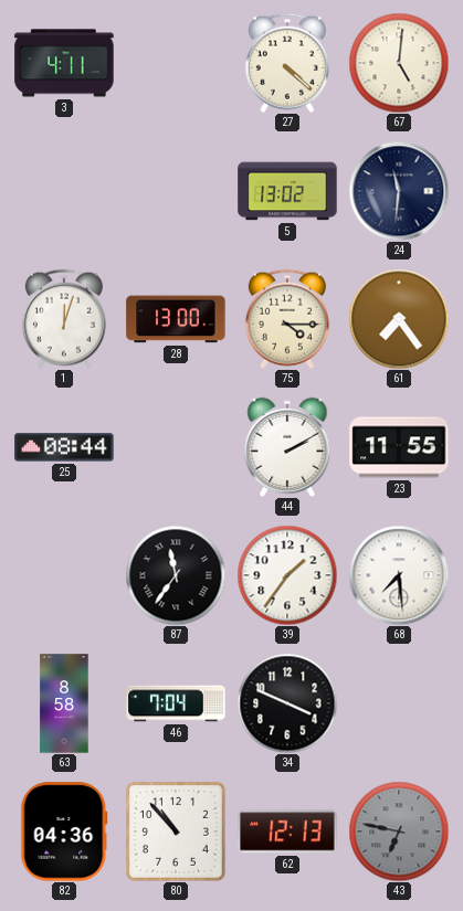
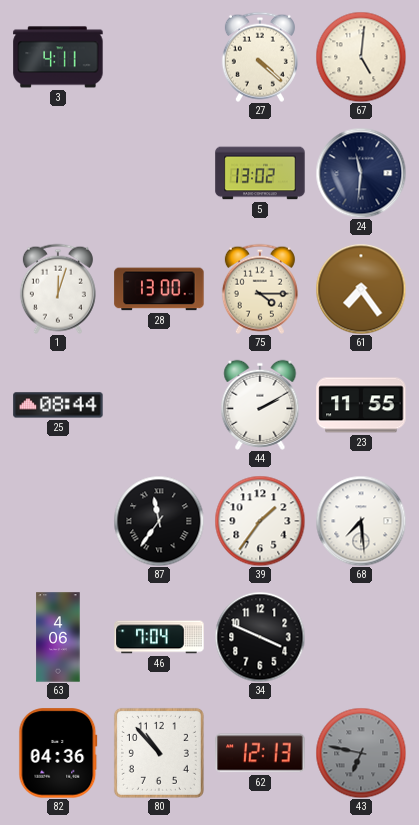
63: 8:58 -> 4:06
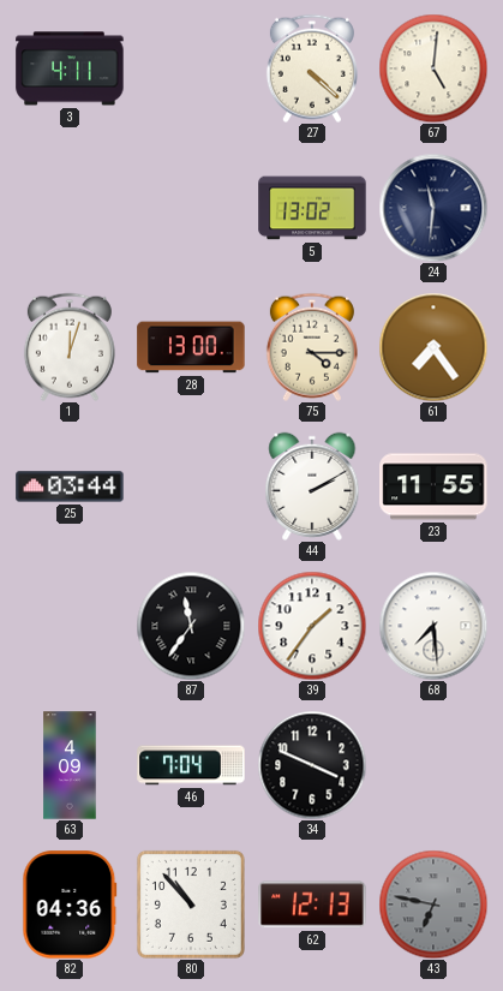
25: 08:44 -> 03:44
63: 4:06 -> 4:09
